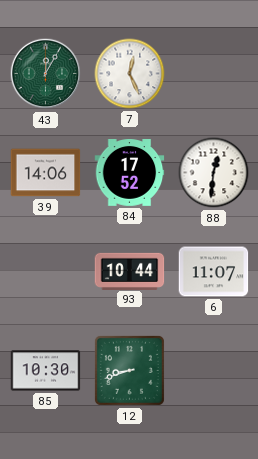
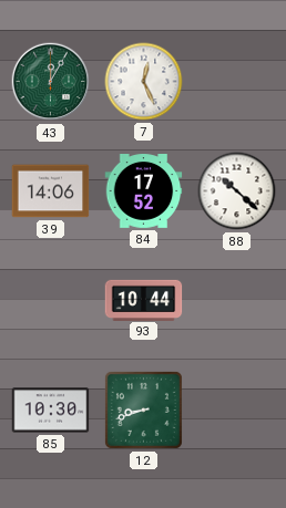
88: 12:31 -> 10:22
6: 11:07 -> none
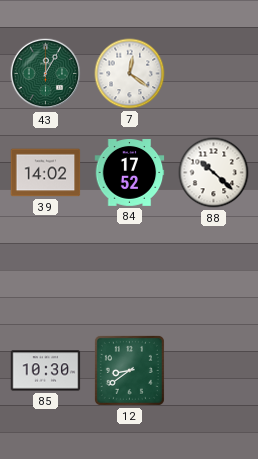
7: 12:26 -> 12:21
39: 14:06 -> 14:02
93: 10:44 -> none
12: 8:42 -> 8:39
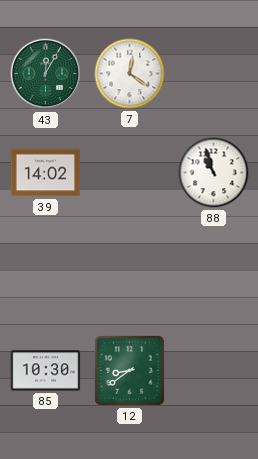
84: 17:52 -> none
88: 10:22 -> 10:57
